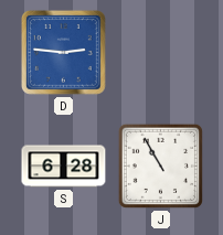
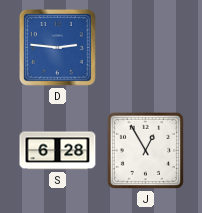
J: 10:55 -> 12:55
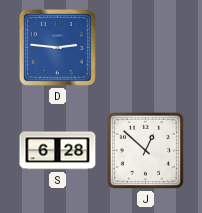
J: 12:55 -> 12:52
